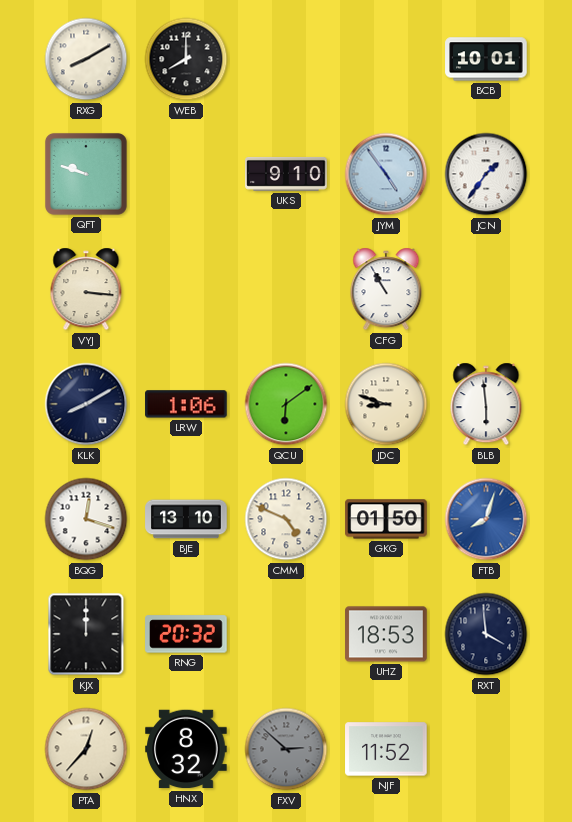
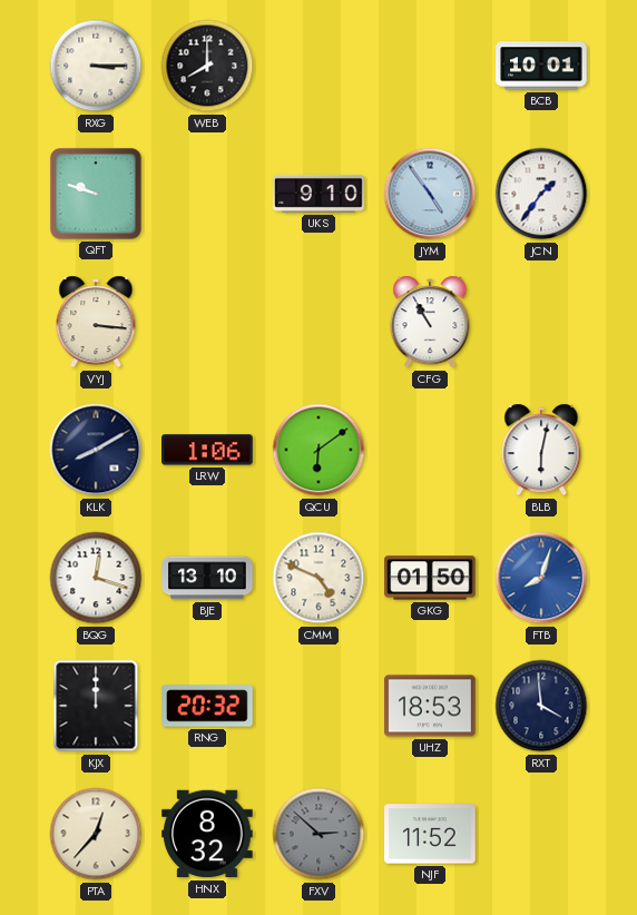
RXG: 8:10 -> 3:15
JDC: 8:48 -> none
BLB: 5:59 -> 6:02
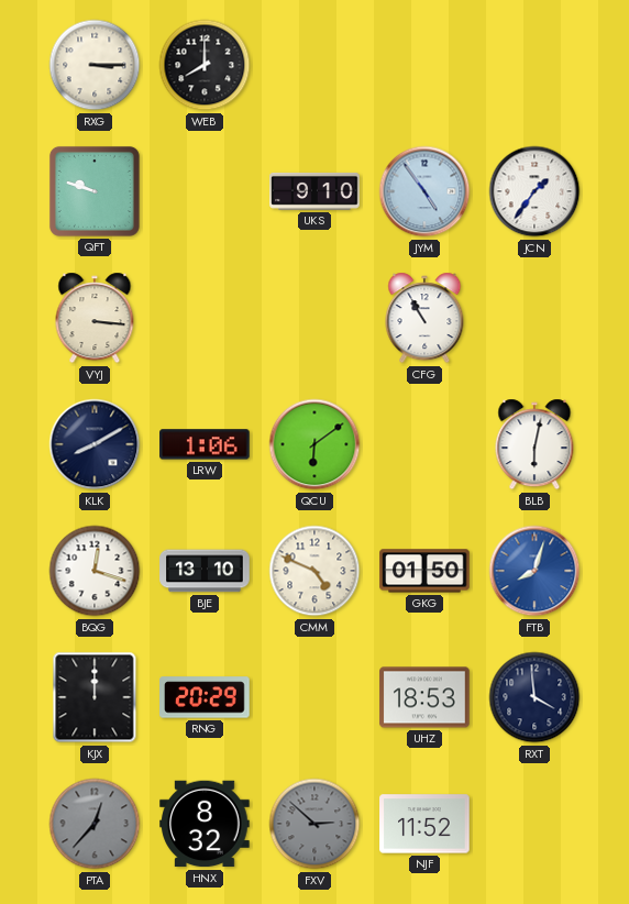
BCB: 10:01 -> none
RNG: 20:32 -> 20:29
PTA dial: cream -> grey
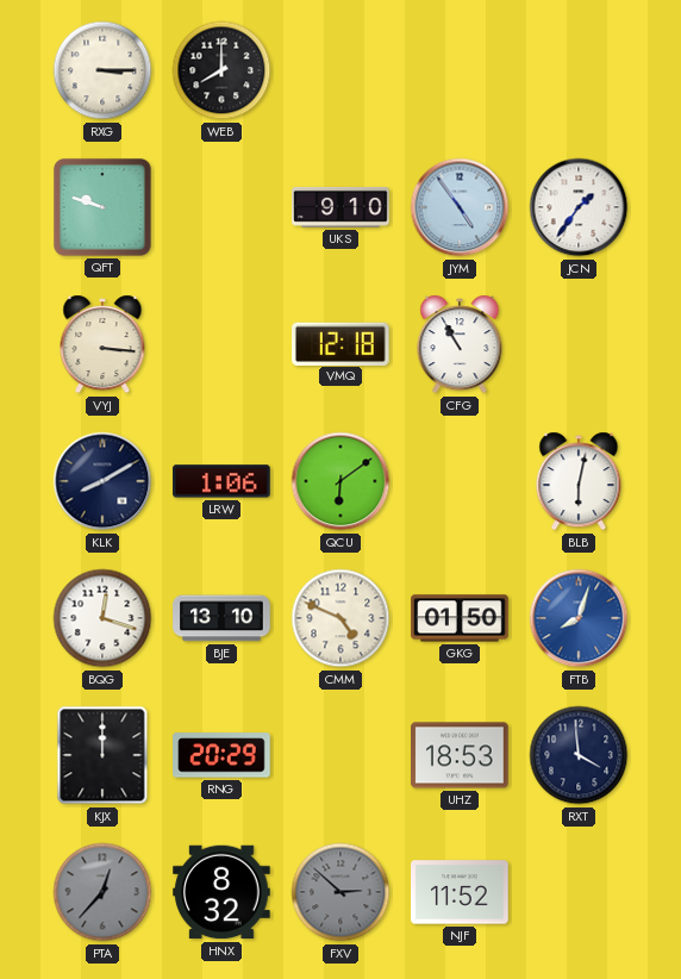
VMQ: none -> 12:18
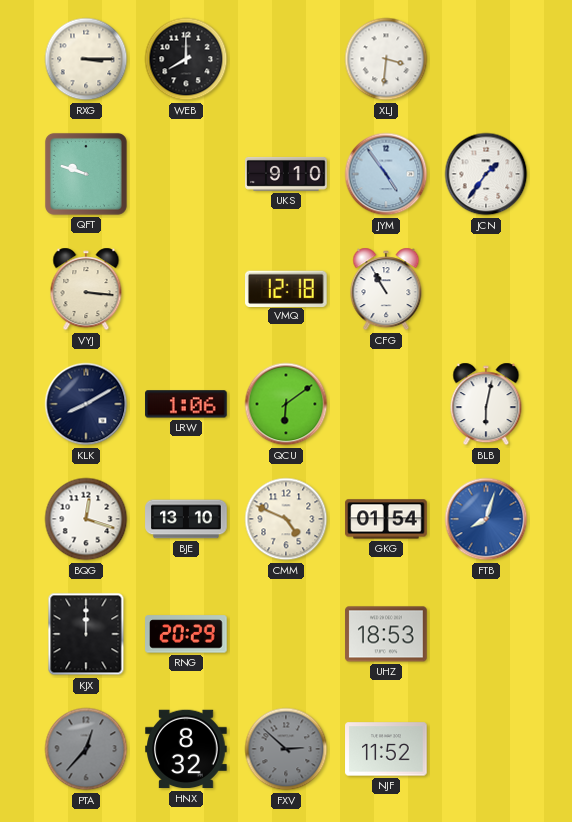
XLJ: none -> 3:31
GKG: 01:50 -> 01:54
RXT: 3:59 -> none
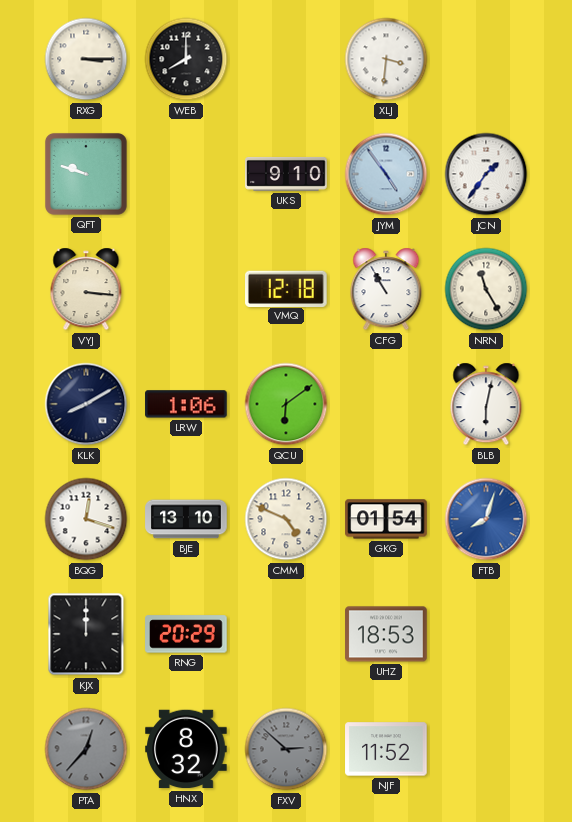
NRN: none -> 11:25
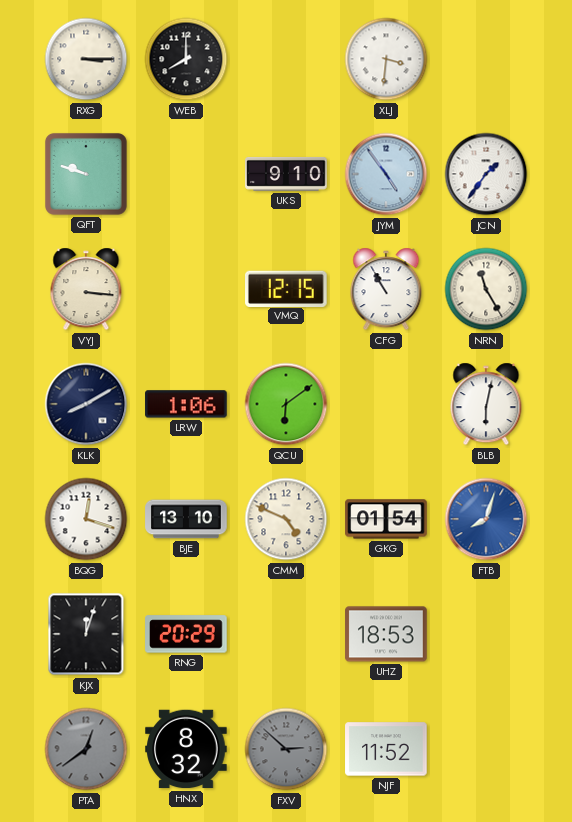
VMQ: 12:18 -> 12:15
KJX: 12:00 -> 12:03
PTA: 12:37 -> 12:39
